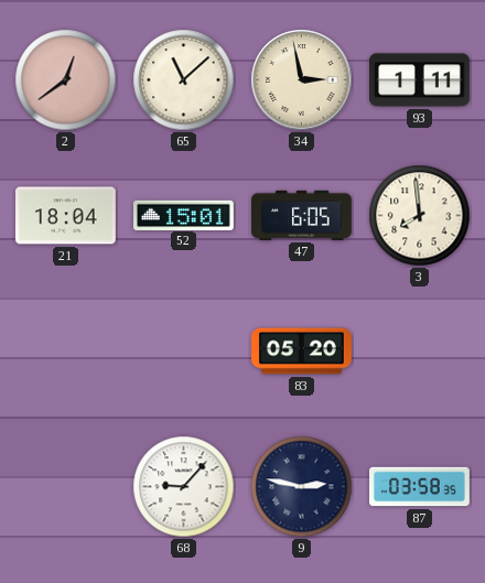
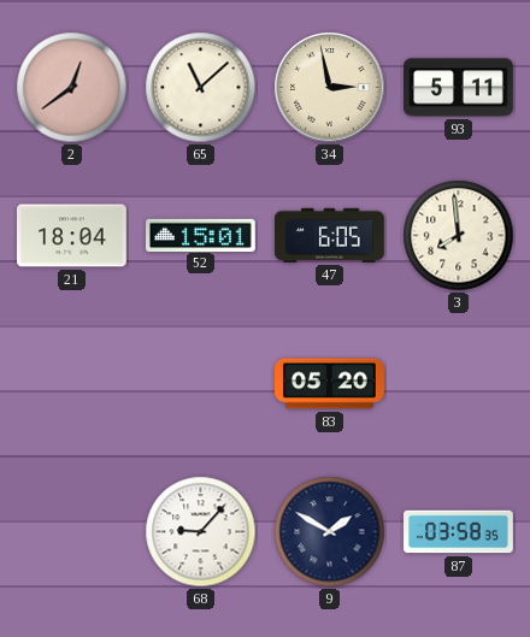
93: 1:11 -> 5:11
9: 2:47 -> 1:50
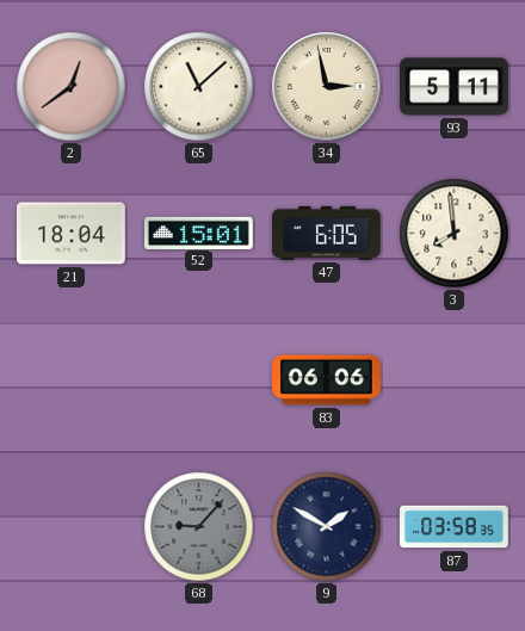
83: 05:20 -> 06:06
68 dial: white -> grey
